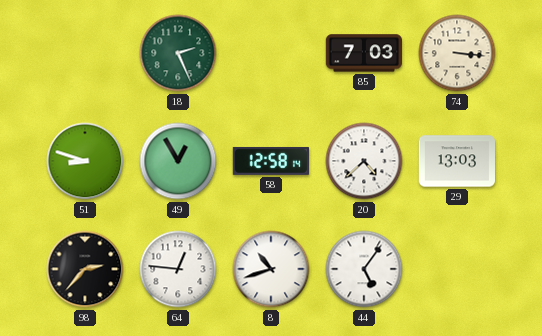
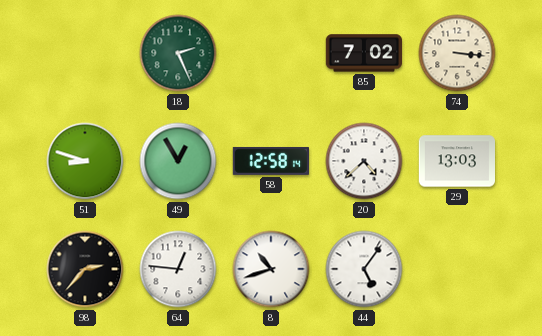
85: 7:03 -> 7:02
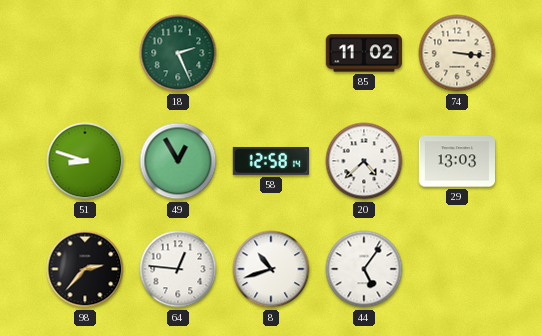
85: 7:02 -> 11:02
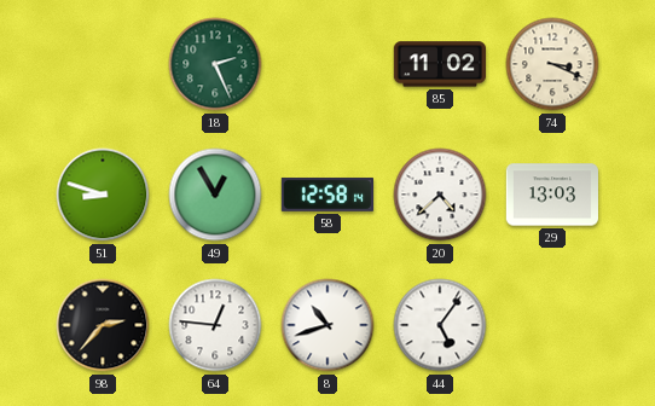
74: 3:16 -> 3:19
